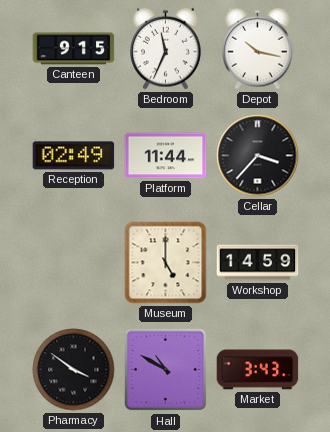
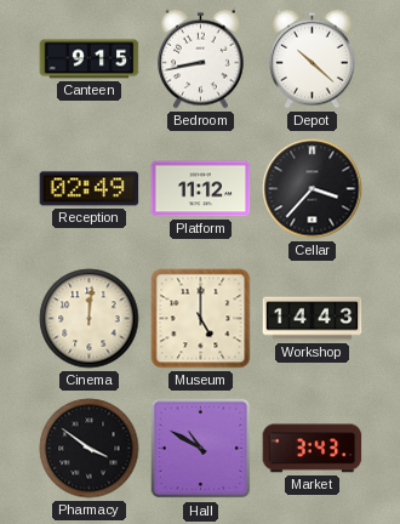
Bedroom: 11:34 -> 8:43
Depot: 10:17 -> 10:22
Platform: 11:44 -> 11:12
Cinema: none -> 12:01
Workshop: 14:59 -> 14:43
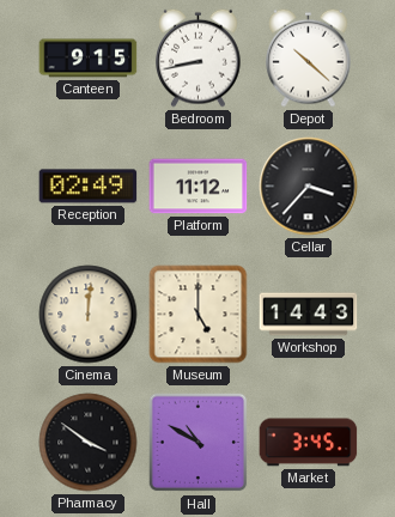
Market: 3:43 -> 3:45
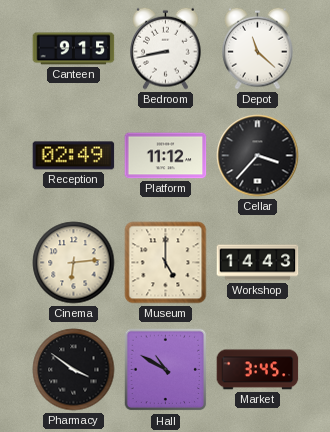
Depot: 10:22 -> 11:22
Cinema: 12:01 -> 6:14
